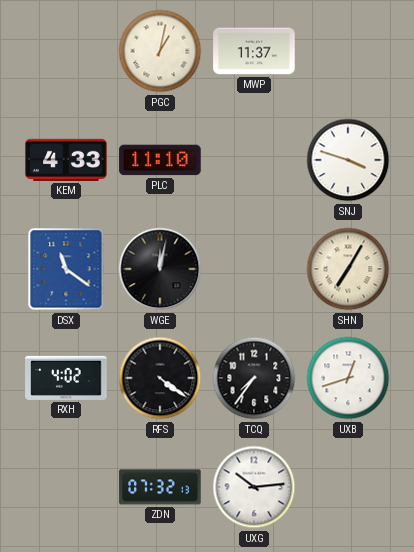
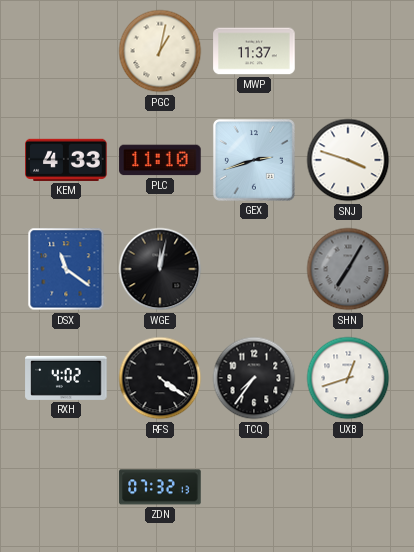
GEX: none -> 2:42
SHN dial: cream -> grey
UXG: 10:14 -> none
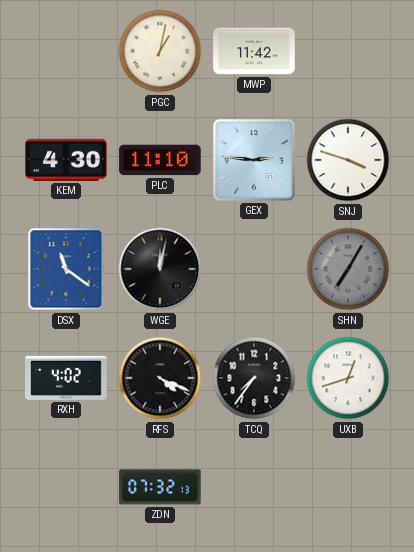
MWP: 11:37 -> 11:42
KEM: 4:33 -> 4:30
GEX: 2:42 -> 2:46
RFS: 4:21 -> 4:19
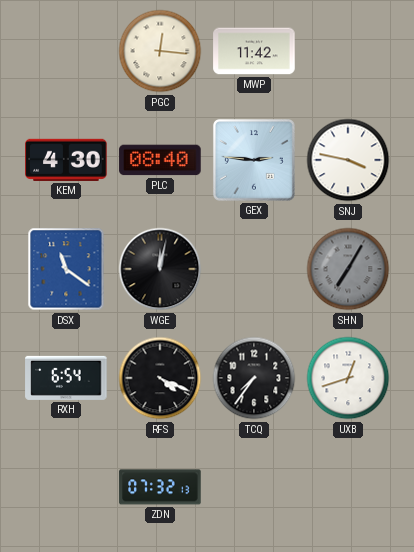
PGC: 1:02 -> 12:16
PLC: 11:10 -> 08:40
SNJ: 3:48 -> 3:47
RXH: 4:02 -> 6:54
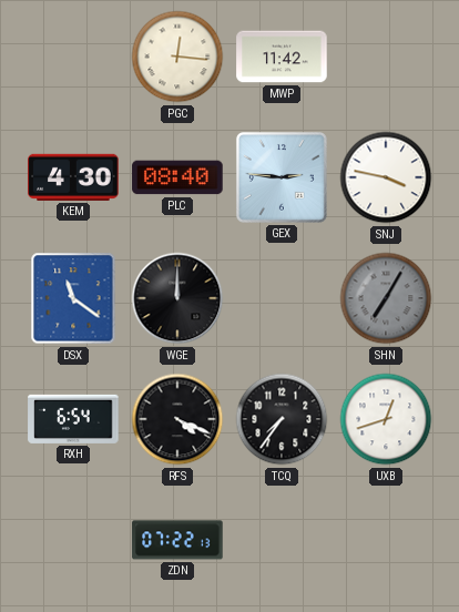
WGE: 12:02 -> 12:00
ZDN: 07:32 -> 07:22
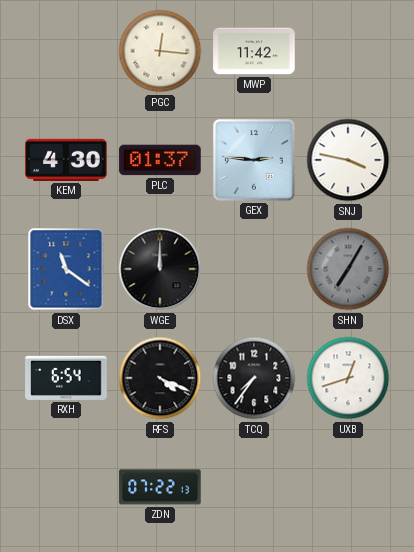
PLC: 08:40 -> 01:37
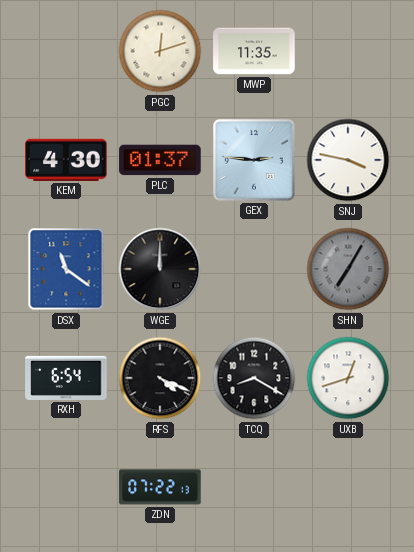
PGC: 12:16 -> 12:12
MWP: 11:42 -> 11:35
TCQ: 7:36 -> 8:20
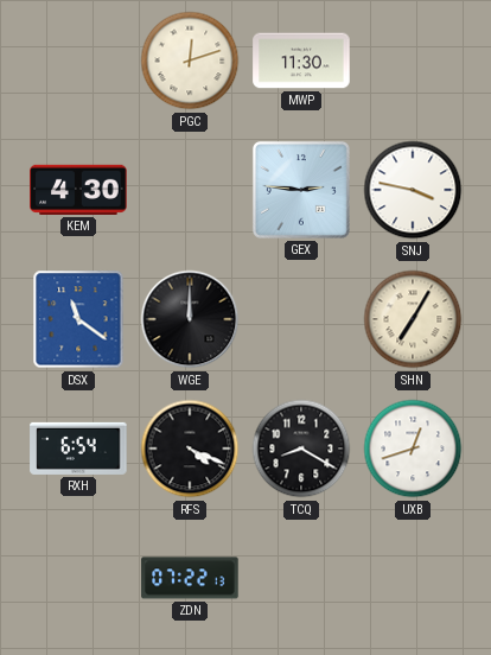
MWP: 11:35 -> 11:30
PLC: 01:37 -> none
SHN dial: grey -> cream
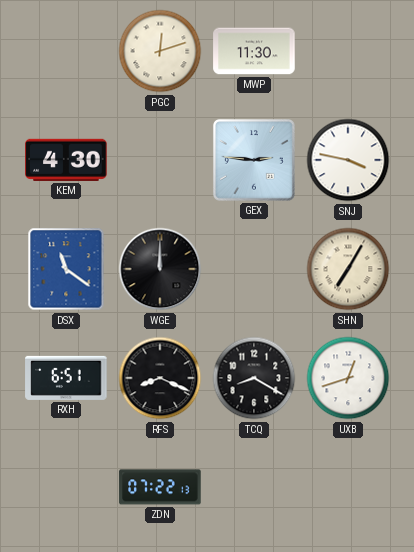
RXH: 6:54 -> 6:51
RFS: 4:19 -> 8:19
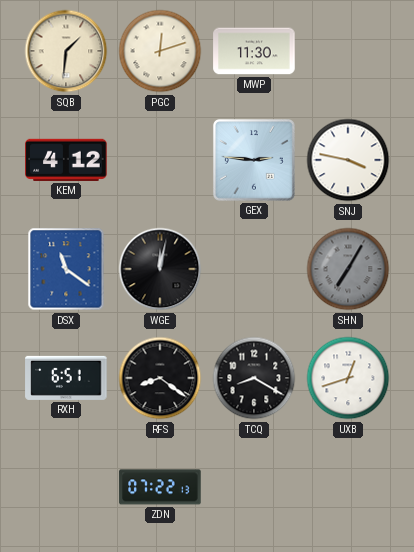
SQB: none -> 1:31
KEM: 4:30 -> 4:12
WGE: 12:00 -> 12:02
SHN dial: cream -> grey
RFS: 8:19 -> 8:21
